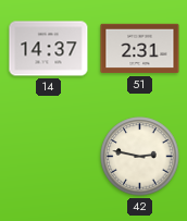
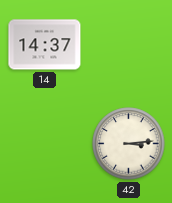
51: 2:31 -> none
42: 2:47 -> 3:14
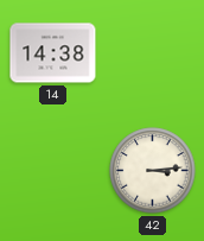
14: 14:37 -> 14:38
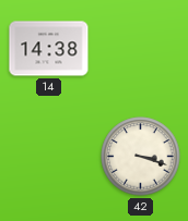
42: 3:14 -> 3:18
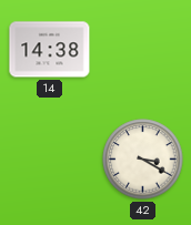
42: 3:18 -> 3:20
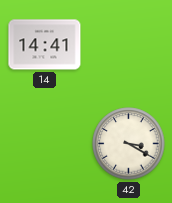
14: 14:38 -> 14:41
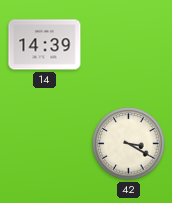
14: 14:41 -> 14:39
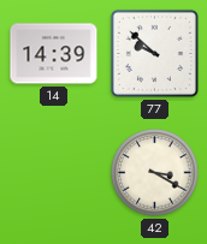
77: none -> 9:52
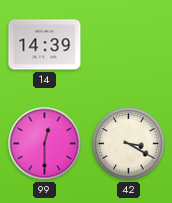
77: 9:52 -> none
99: none -> 12:30
